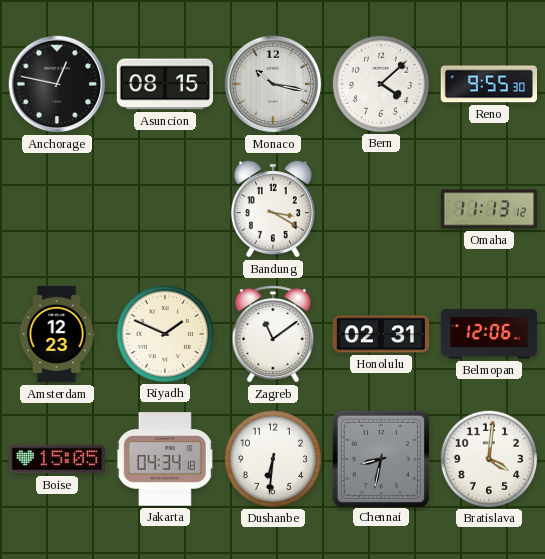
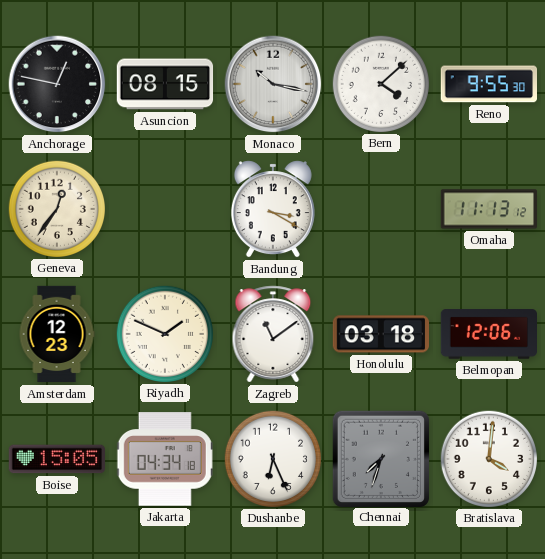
Geneva: none -> 12:36
Honolulu: 02:31 -> 03:18
Dushanbe: 6:31 -> 6:26
Chennai: 8:32 -> 7:33
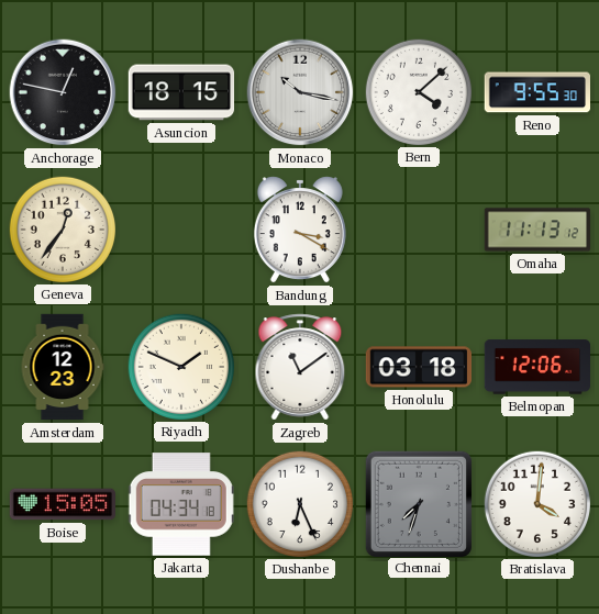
Asuncion: 08:15 -> 18:15
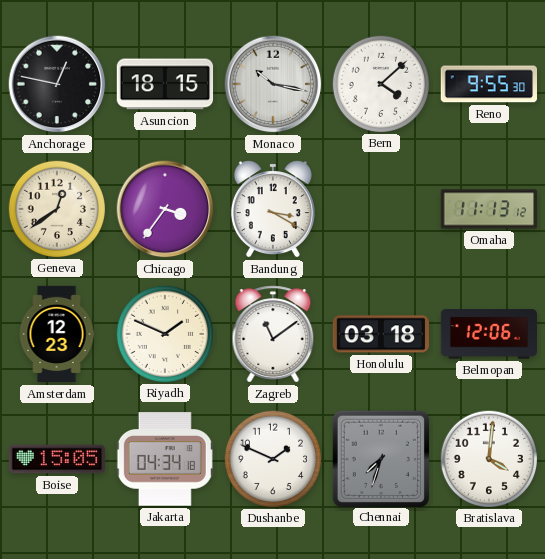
Geneva: 12:36 -> 12:39
Chicago: none -> 3:36
Dushanbe: 6:26 -> 1:49
